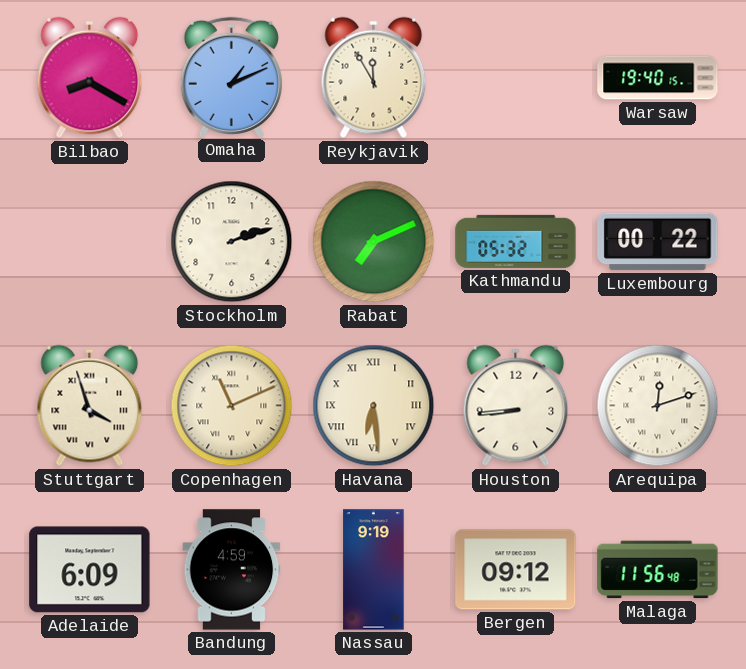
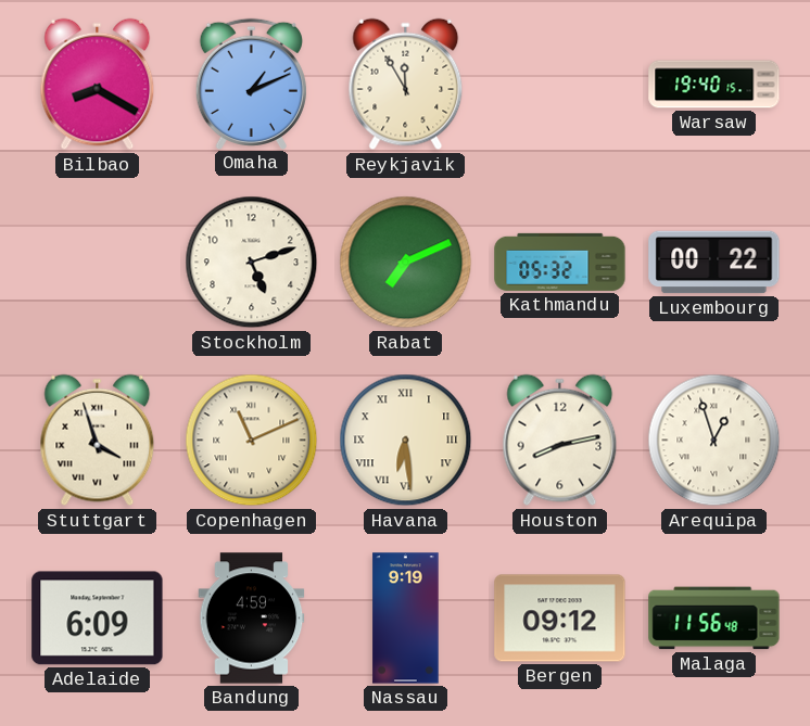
Stockholm: 2:12 -> 5:12
Houston: 8:44 -> 8:13
Arequipa: 12:12 -> 12:57
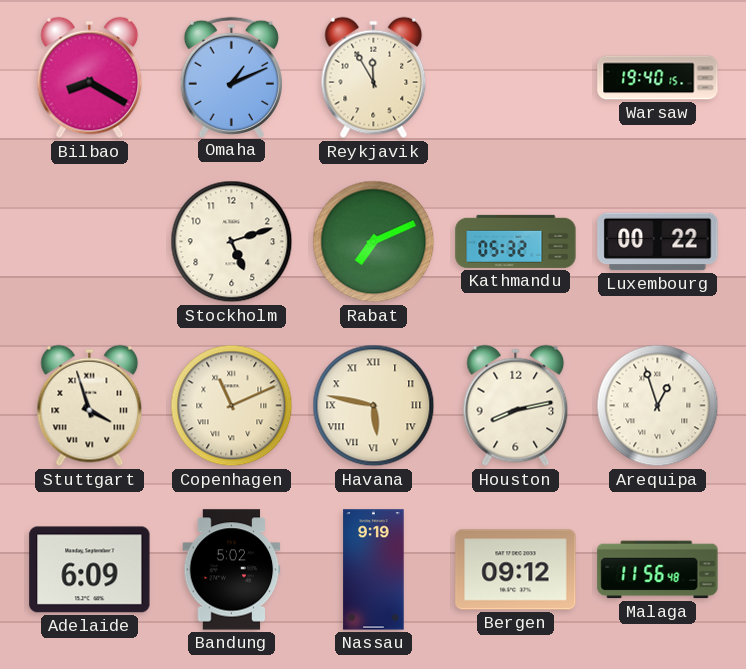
Havana: 6:29 -> 5:47
Bandung: 4:59 -> 5:02
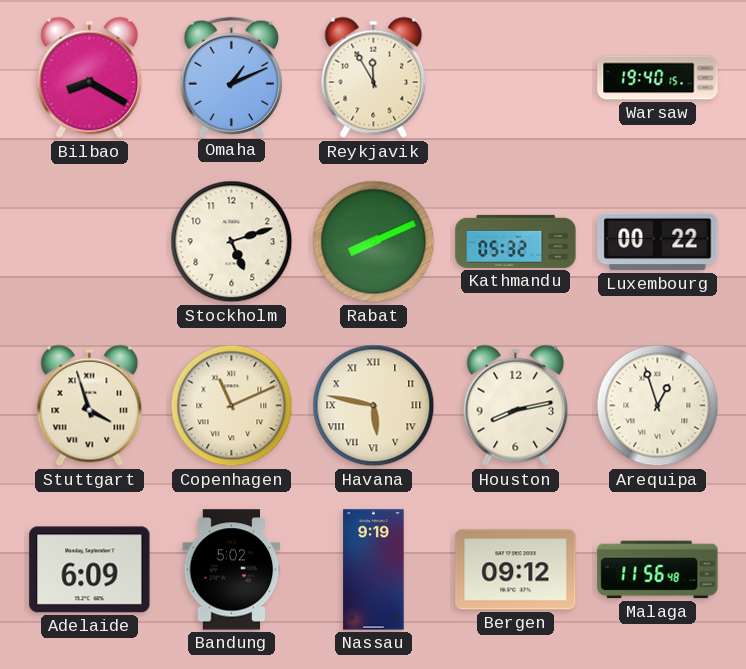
Rabat: 7:11 -> 8:11
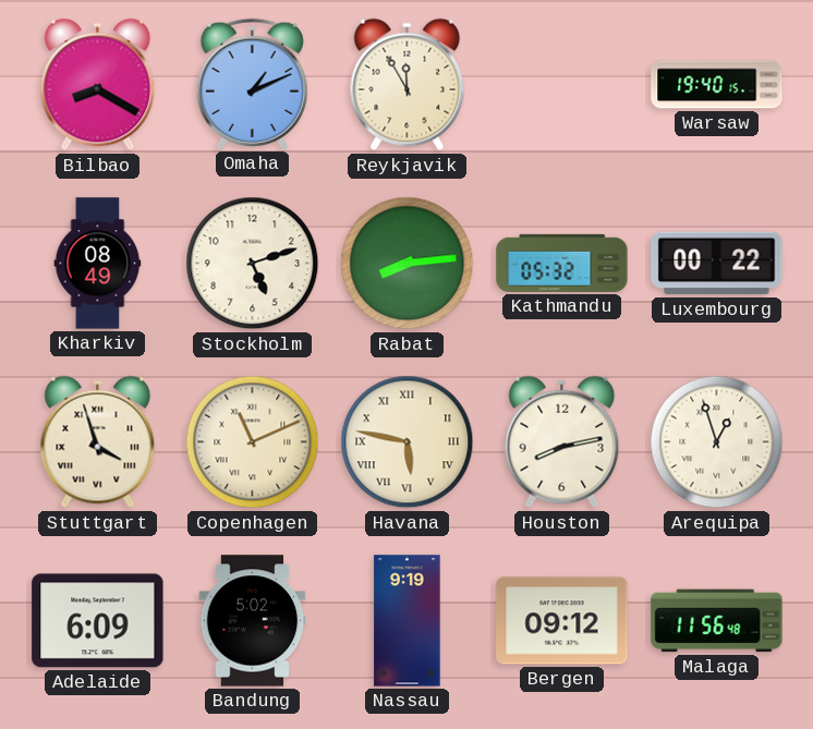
Kharkiv: none -> 08:49
Rabat: 8:11 -> 8:14
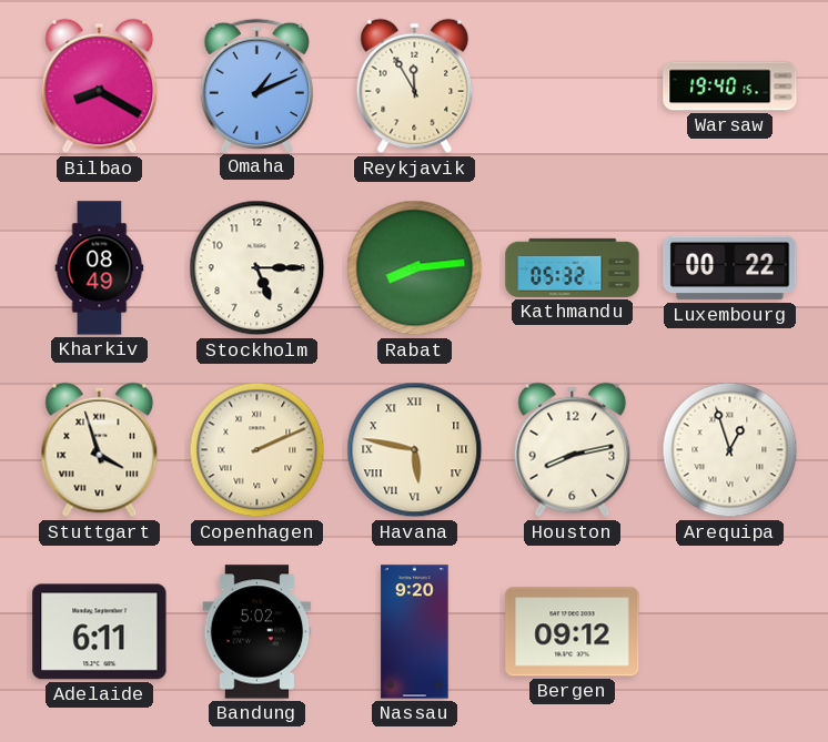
Stockholm: 5:12 -> 5:15
Copenhagen: 11:11 -> 2:11
Adelaide: 6:09 -> 6:11
Nassau: 9:19 -> 9:20
Malaga: 11:56 -> none
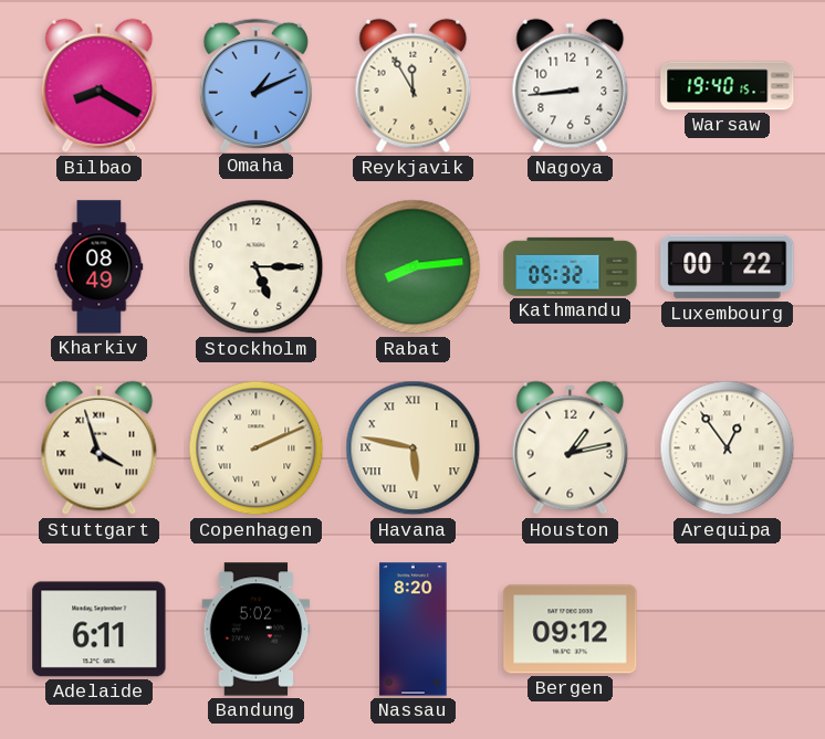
Nagoya: none -> 8:44
Houston: 8:13 -> 1:13
Arequipa: 12:57 -> 12:54
Nassau: 9:20 -> 8:20
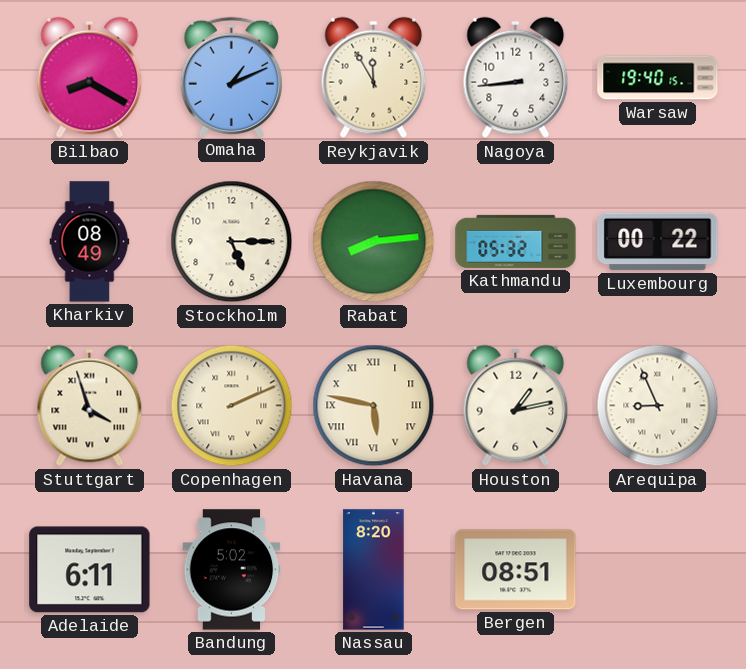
Arequipa: 12:54 -> 8:56
Bergen: 09:12 -> 08:51
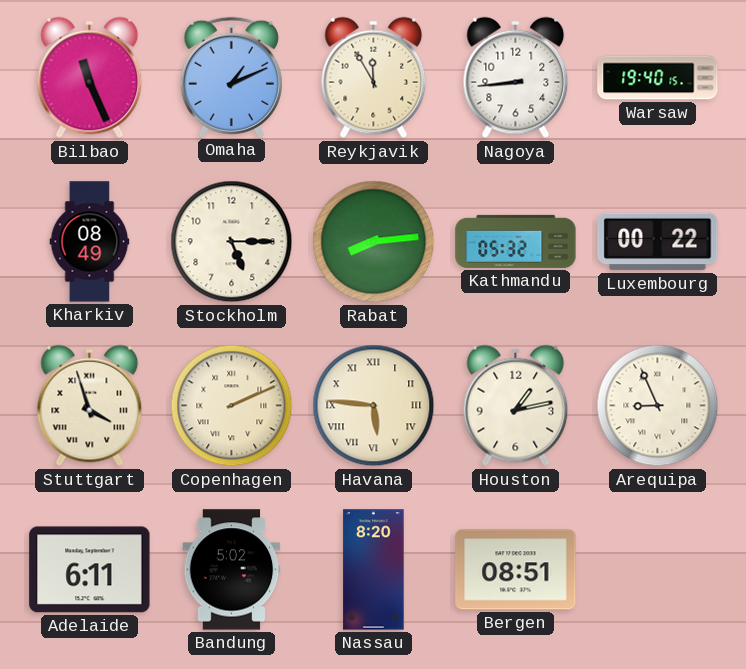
Bilbao: 8:20 -> 11:26
Havana: 5:47 -> 5:46
